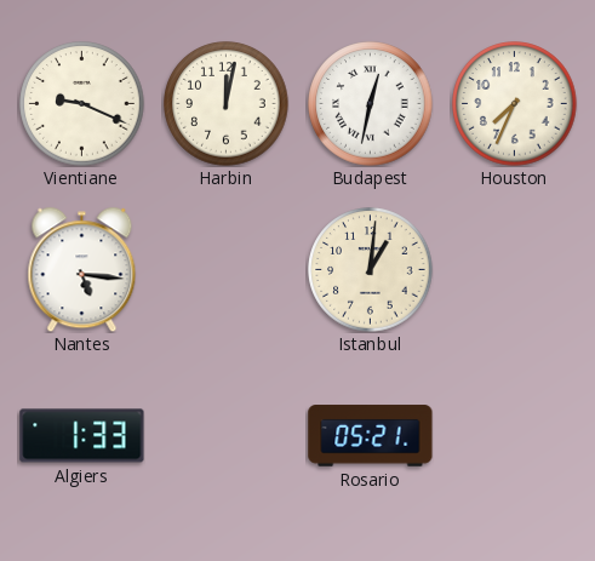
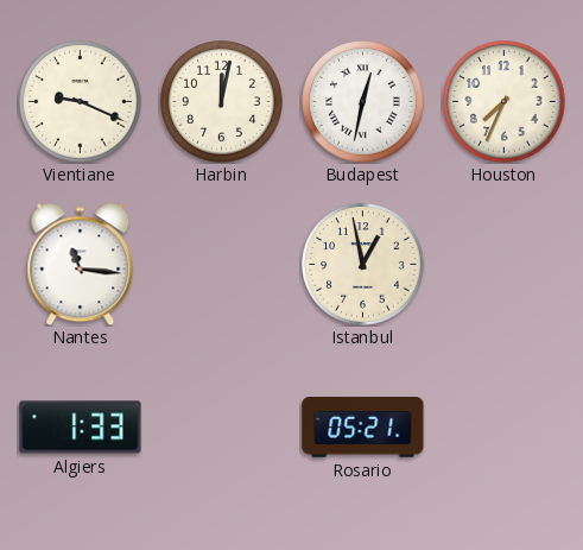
Nantes: 5:16 -> 11:16
Istanbul: 1:01 -> 12:58
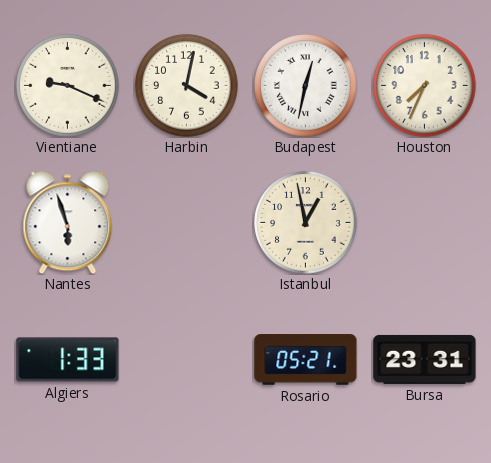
Harbin: 12:02 -> 4:02
Nantes: 11:16 -> 5:57
Bursa: none -> 23:31
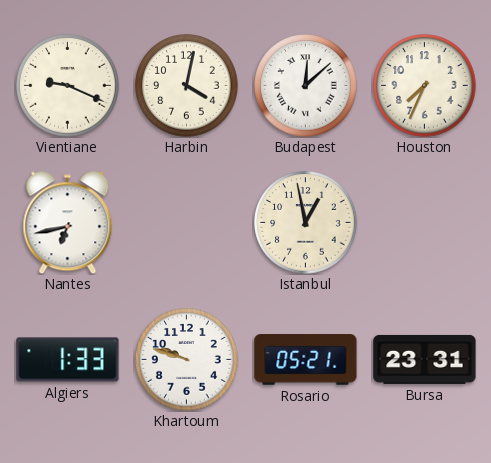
Budapest: 12:32 -> 12:08
Nantes: 5:57 -> 6:43
Khartoum: none -> 9:48
